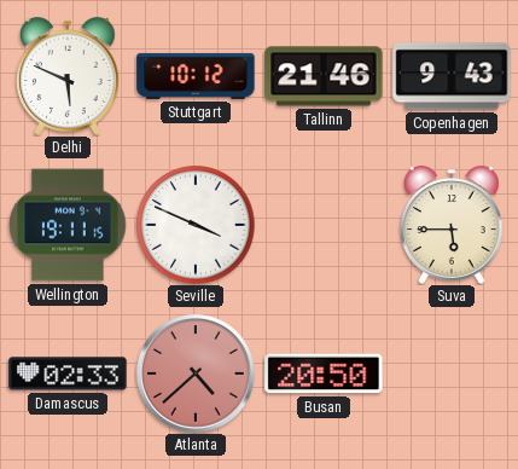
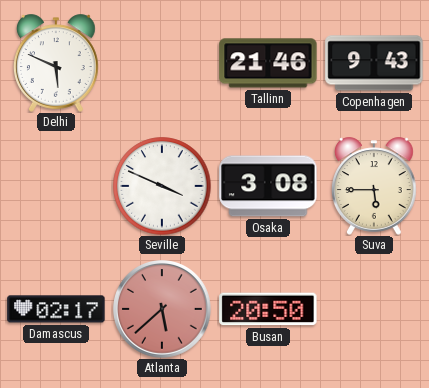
Stuttgart: 10:12 -> none
Wellington: 19:11 -> none
Osaka: none -> 3:08
Damascus: 02:33 -> 02:17
Atlanta: 4:38 -> 5:38
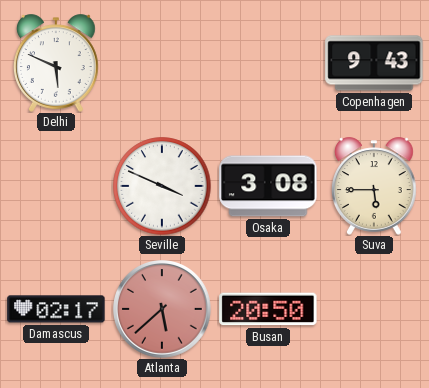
Tallinn: 21:46 -> none
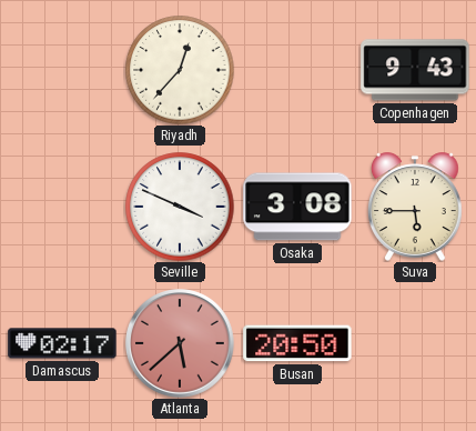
Delhi: 5:49 -> none
Riyadh: none -> 12:37
